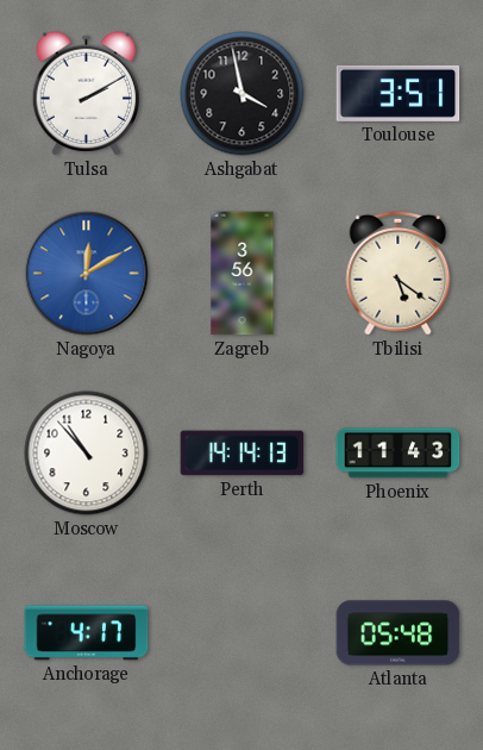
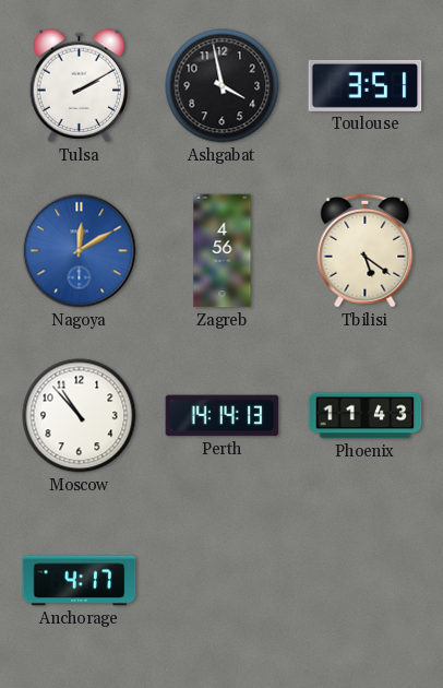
Zagreb: 3:56 -> 4:56
Atlanta: 05:48 -> none
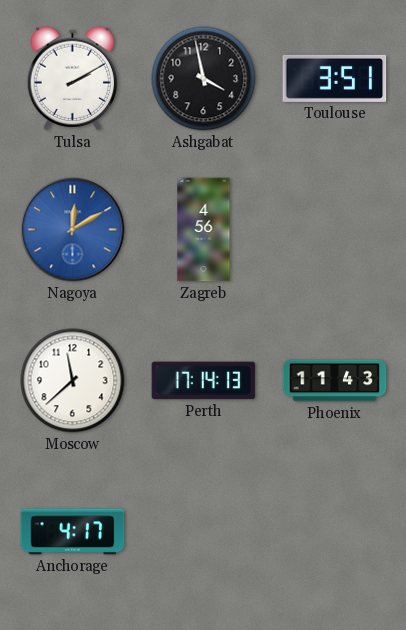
Tbilisi: 5:21 -> none
Moscow: 10:53 -> 11:38
Perth: 14:14 -> 17:14
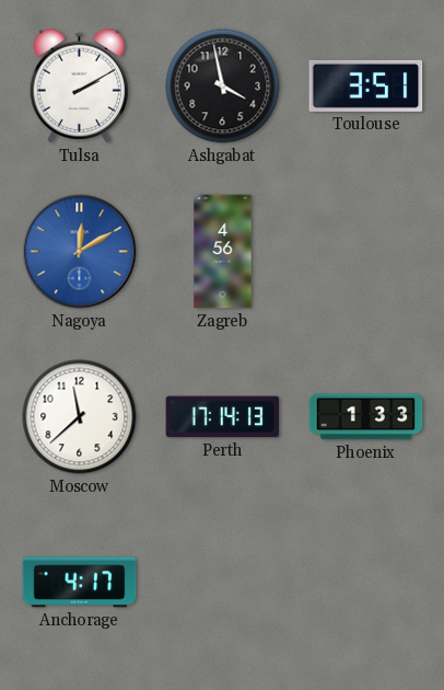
Phoenix: 11:43 -> 1:33
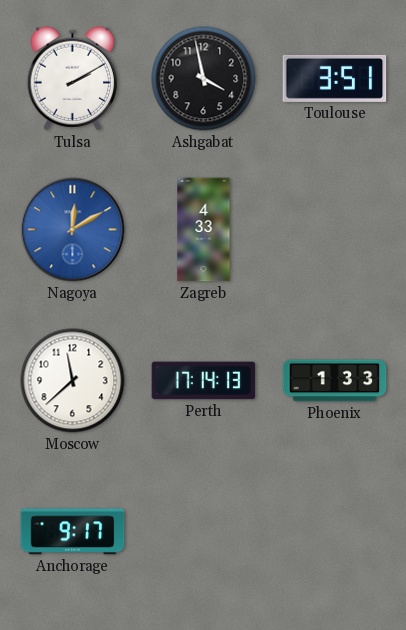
Zagreb: 4:56 -> 4:33
Anchorage: 4:17 -> 9:17
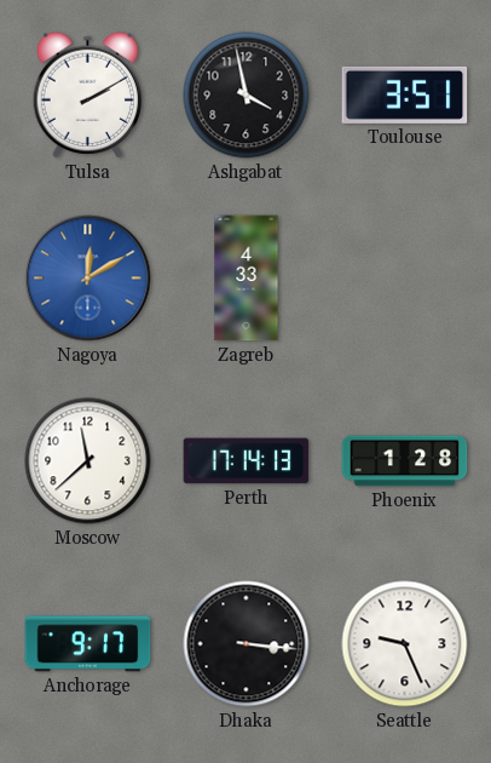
Phoenix: 1:33 -> 1:28
Dhaka: none -> 3:16
Seattle: none -> 9:26
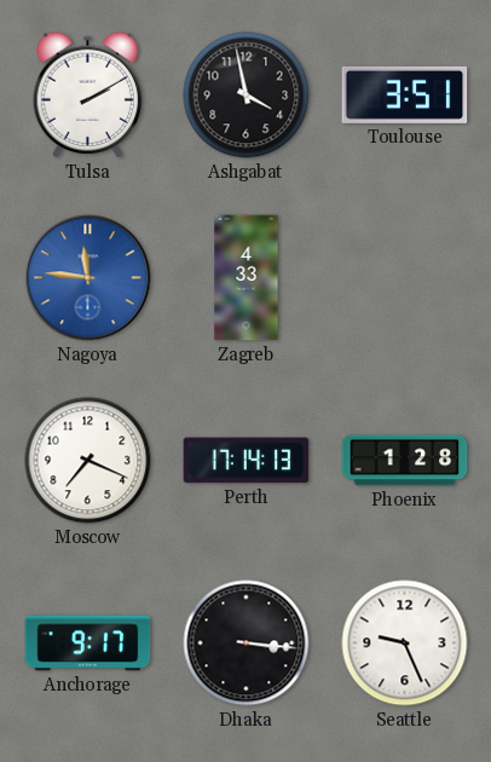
Nagoya: 12:10 -> 11:46
Moscow: 11:38 -> 7:19
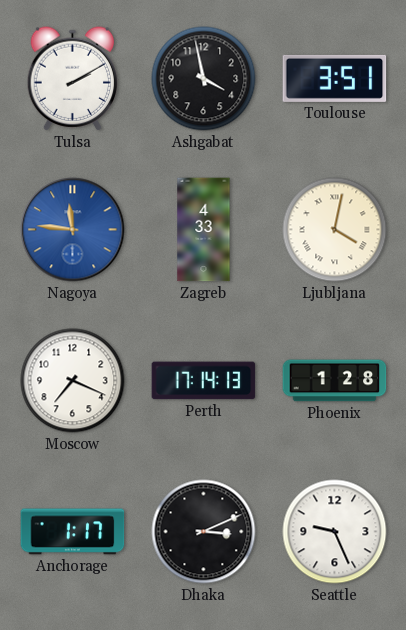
Ljubljana: none -> 4:02
Anchorage: 9:17 -> 1:17
Dhaka: 3:16 -> 3:11
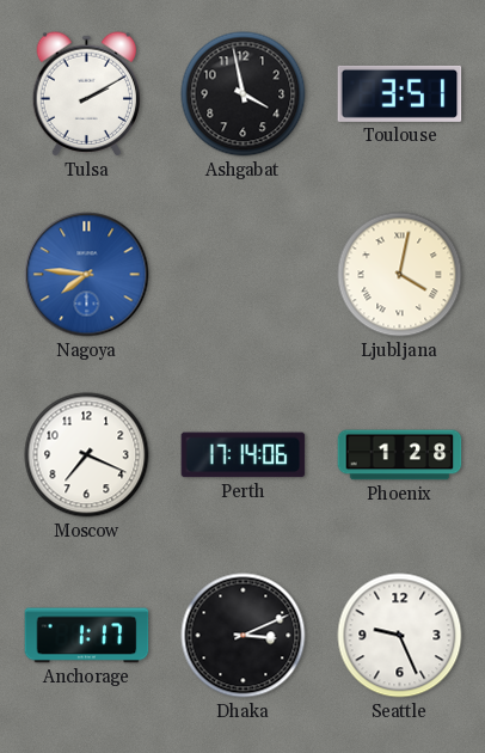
Nagoya: 11:46 -> 7:46
Zagreb: 4:33 -> none
Perth: 17:14:13 -> 17:14:06
